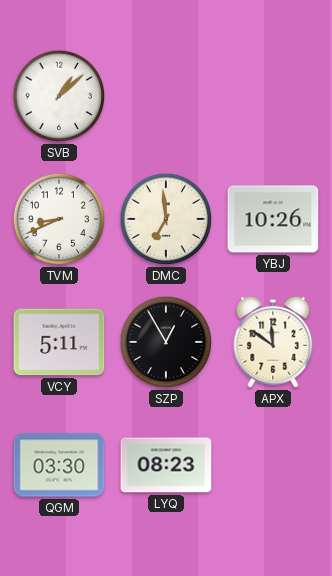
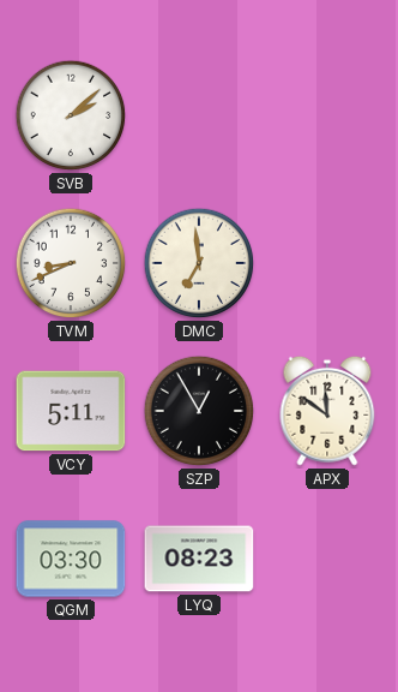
SVB: 1:08 -> 2:08
YBJ: 10:26 -> none
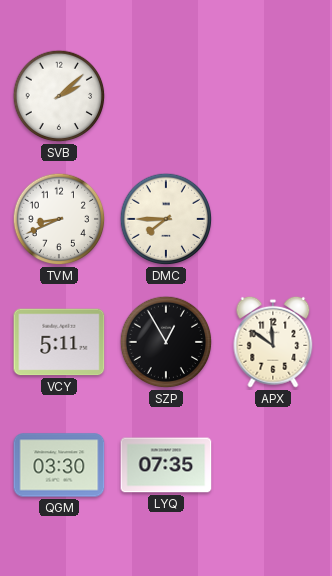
DMC: 6:59 -> 7:45
LYQ: 08:23 -> 07:35
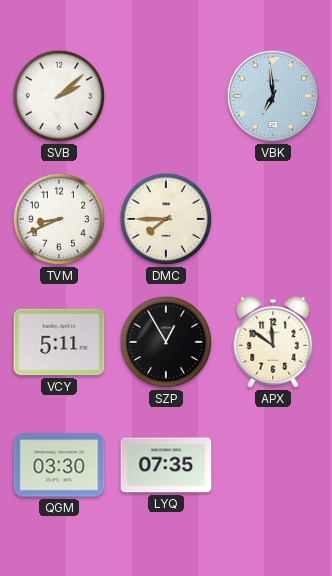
VBK: none -> 6:59
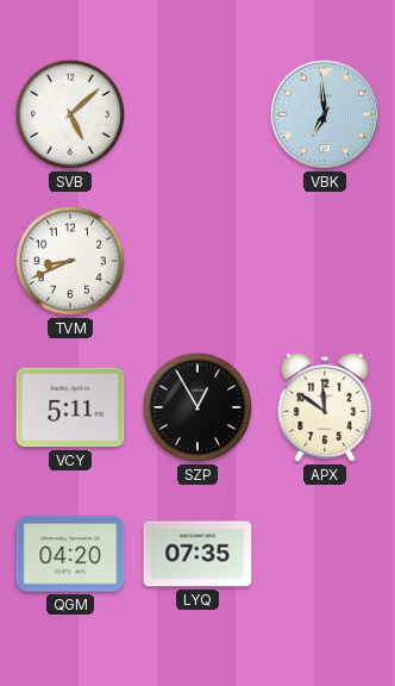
SVB: 2:08 -> 5:08
DMC: 7:45 -> none
QGM: 03:30 -> 04:20
